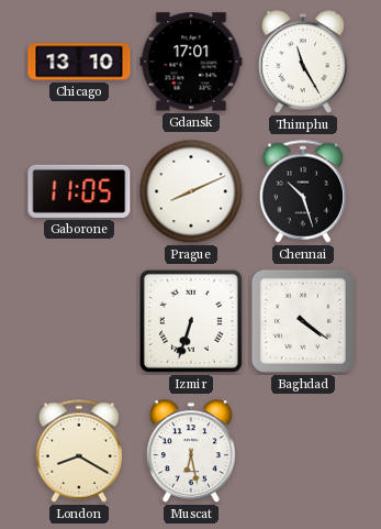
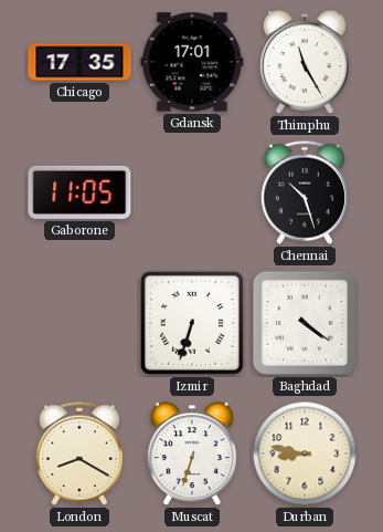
Chicago: 13:10 -> 17:35
Prague: 8:11 -> none
Muscat: 6:28 -> 6:33
Durban: none -> 8:47
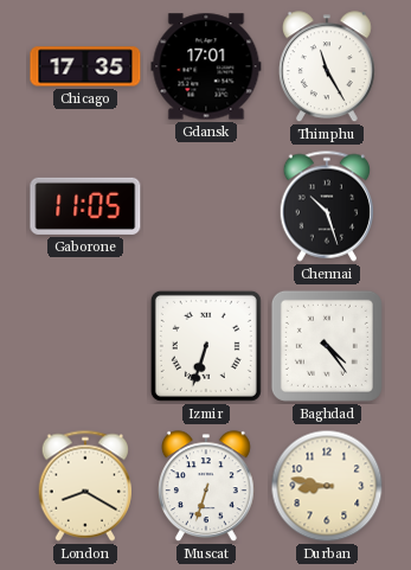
Baghdad: 4:21 -> 4:24
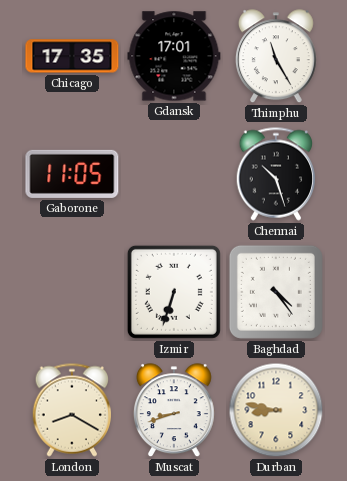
Muscat: 6:33 -> 8:42
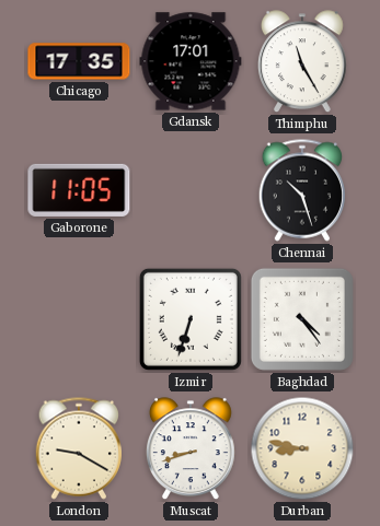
London: 8:20 -> 9:20
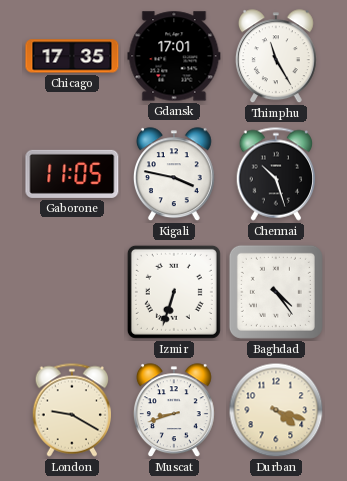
Kigali: none -> 3:47
Durban: 8:47 -> 4:18
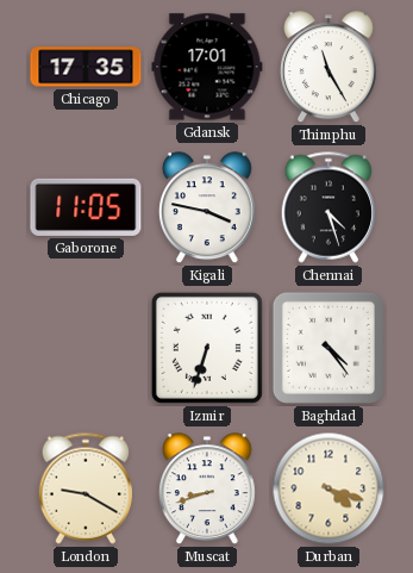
Chennai: 10:27 -> 4:27
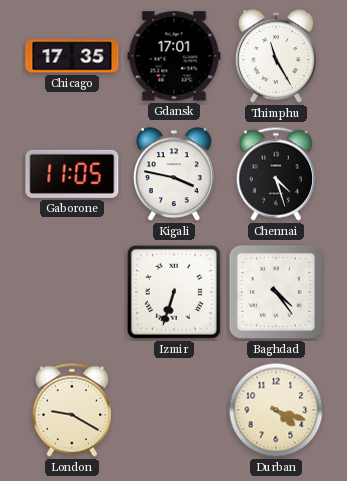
Muscat: 8:42 -> none
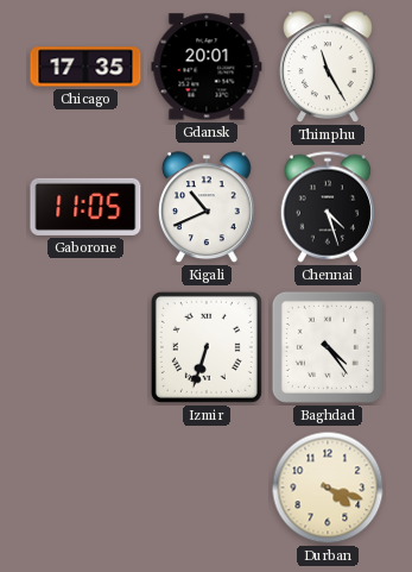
Gdansk: 17:01 -> 20:01
Kigali: 3:47 -> 10:41
London: 9:20 -> none
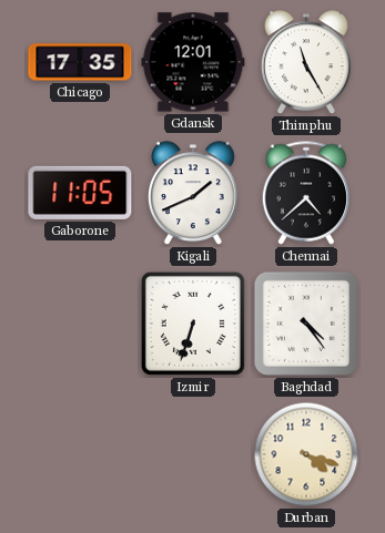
Gdansk: 20:01 -> 12:01
Kigali: 10:41 -> 1:41
Chennai: 4:27 -> 4:38
